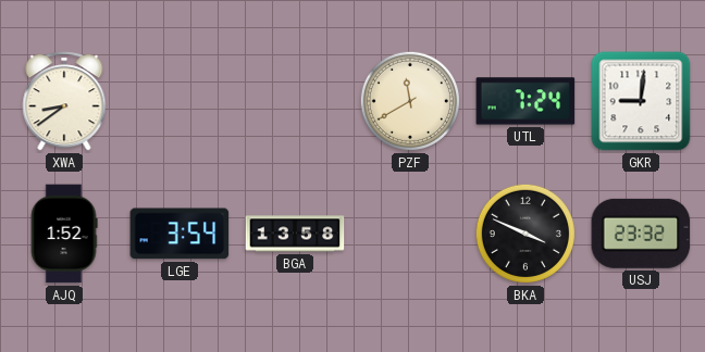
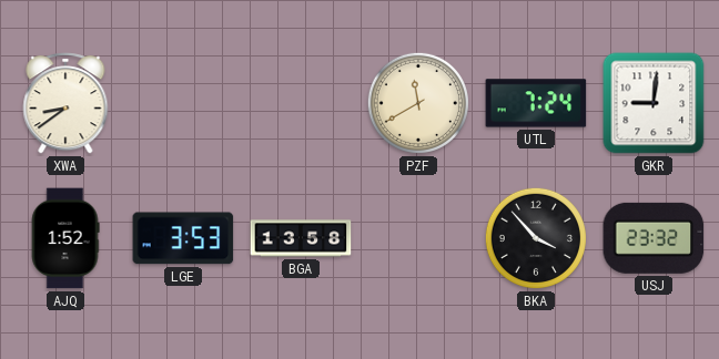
LGE: 3:54 -> 3:53
BKA: 3:49 -> 3:53
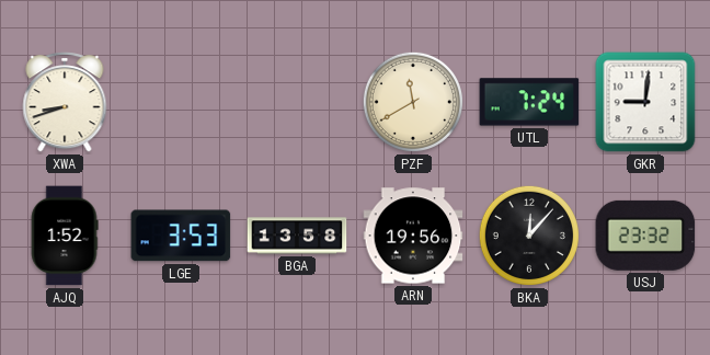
XWA: 8:39 -> 8:42
ARN: none -> 19:56
BKA: 3:53 -> 12:07
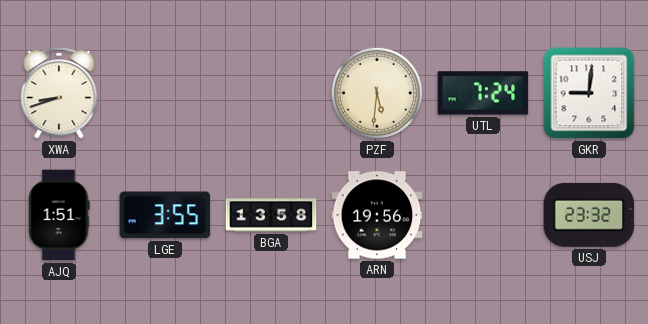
PZF: 11:40 -> 5:31
AJQ: 1:52 -> 1:51
LGE: 3:53 -> 3:55
BKA: 12:07 -> none
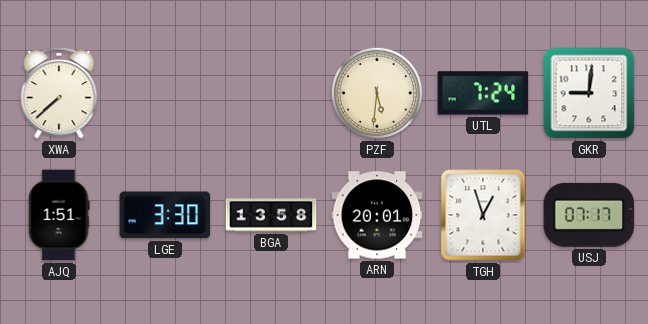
XWA: 8:42 -> 7:38
LGE: 3:55 -> 3:30
ARN: 19:56 -> 20:01
TGH: none -> 12:57
USJ: 23:32 -> 07:17
